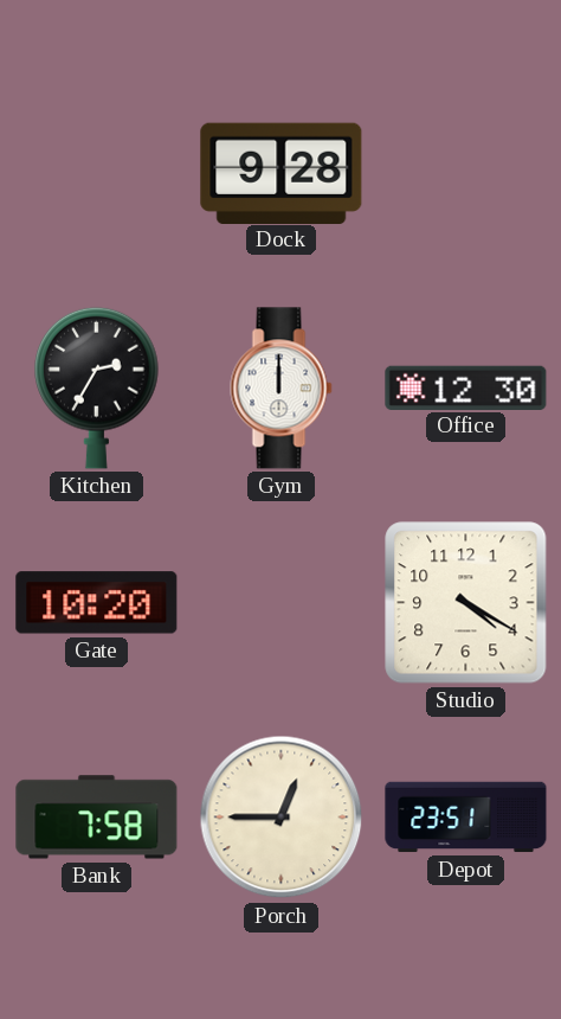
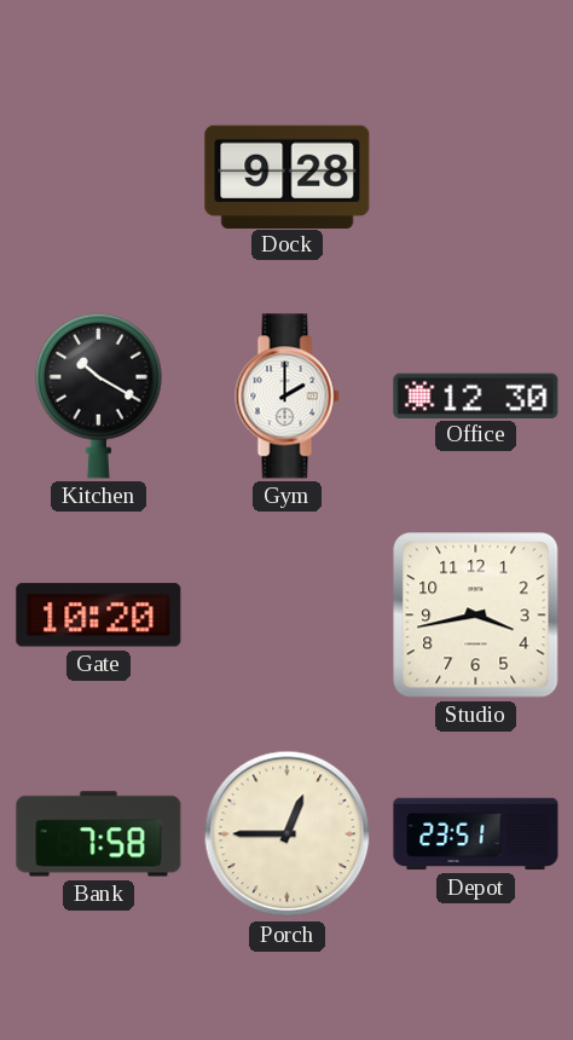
Kitchen: 2:35 -> 10:20
Gym: 12:00 -> 2:00
Studio: 4:20 -> 3:43
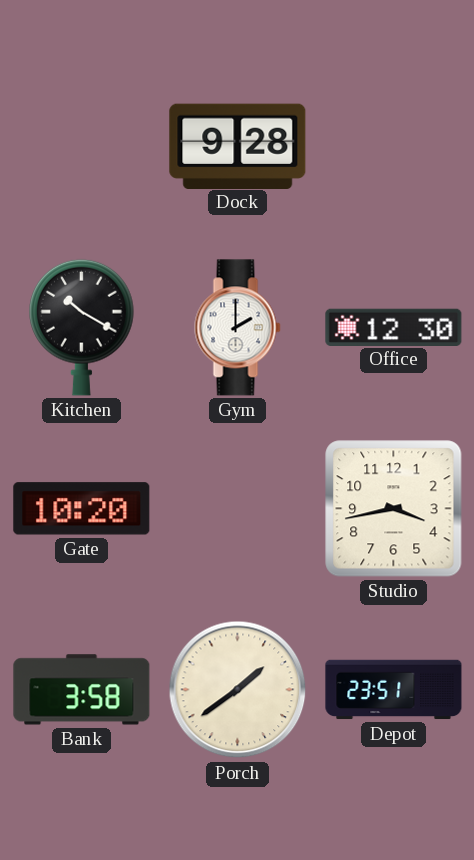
Bank: 7:58 -> 3:58
Porch: 12:45 -> 1:39
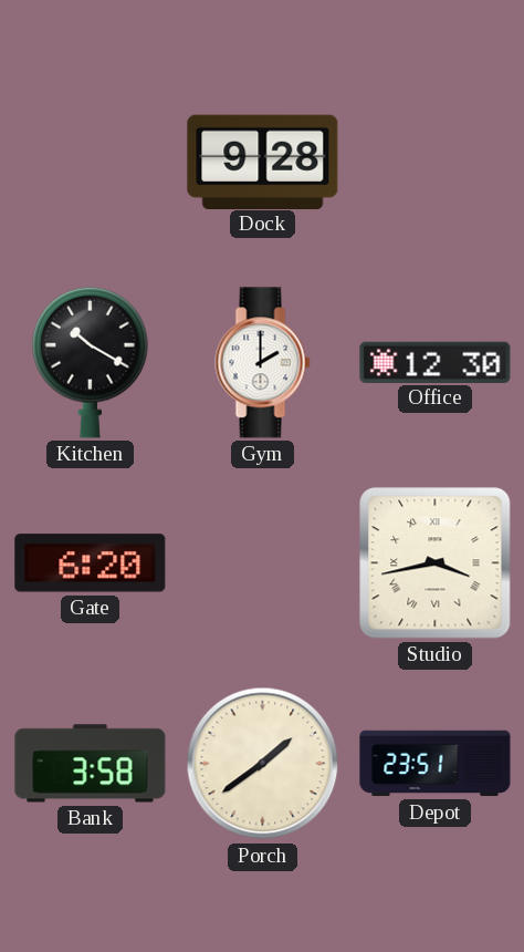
Gate: 10:20 -> 6:20
Studio numerals: Arabic -> Roman
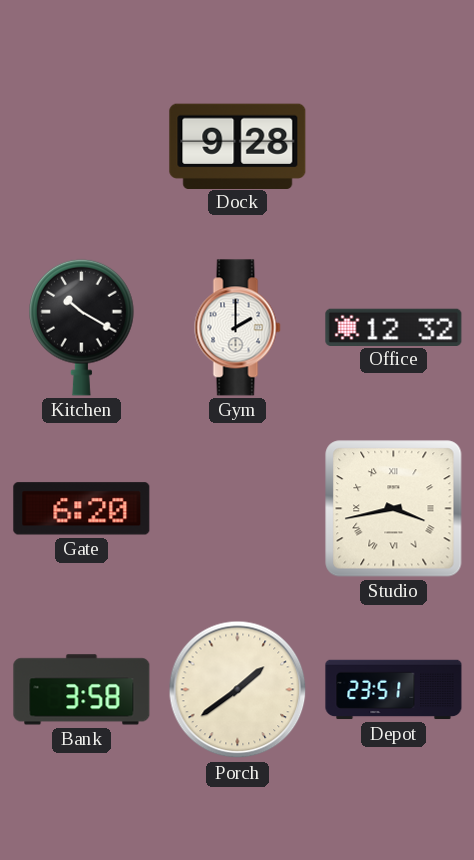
Office: 12:30 -> 12:32
